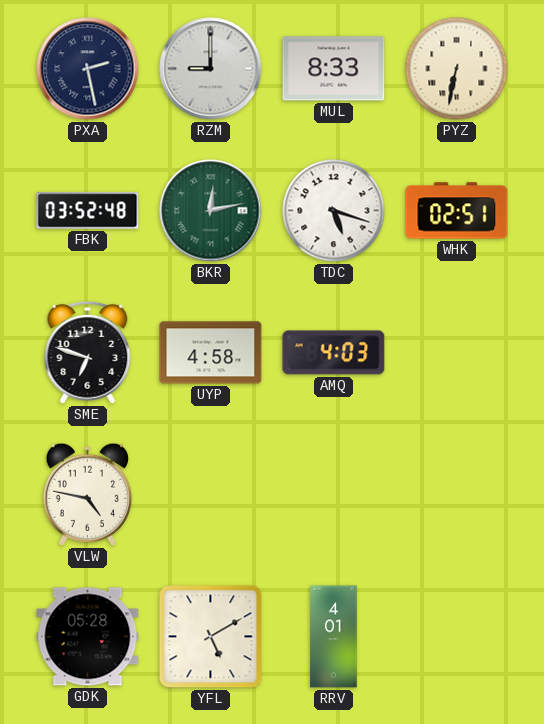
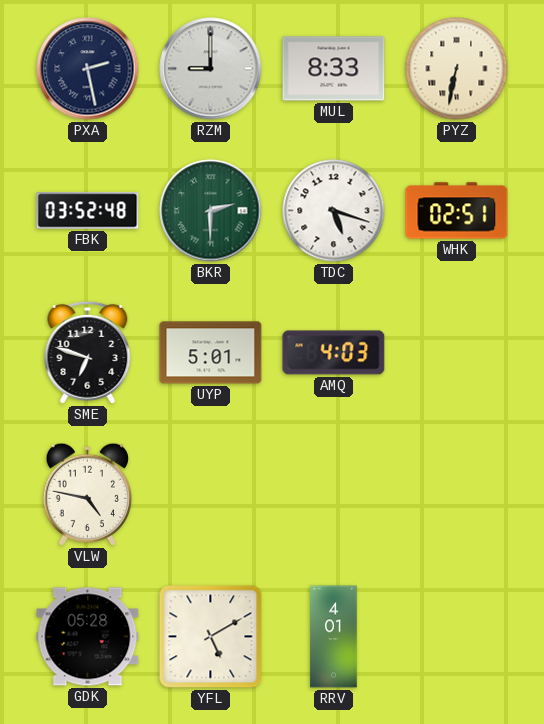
BKR: 12:13 -> 2:30
UYP: 4:58 -> 5:01
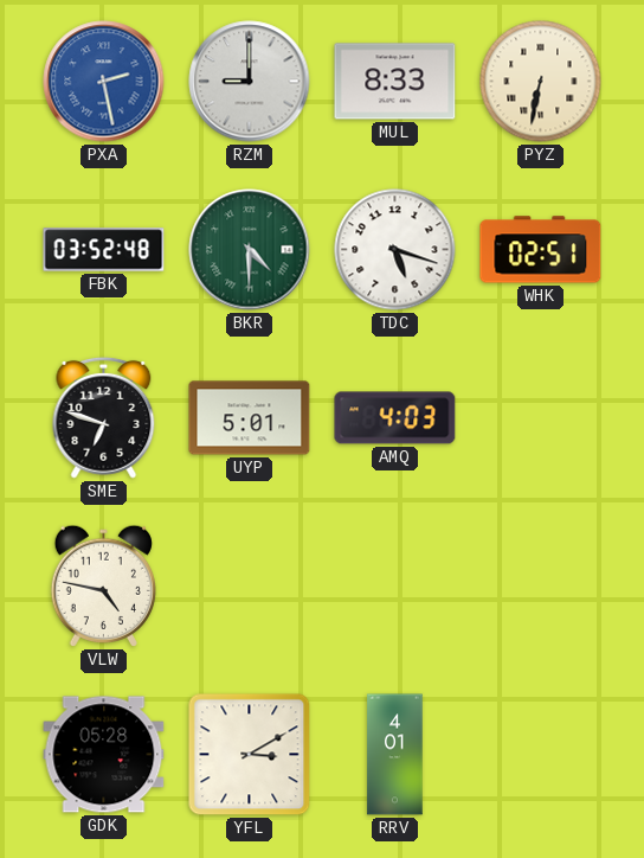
PXA dial: navy -> blue
BKR: 2:30 -> 4:30
YFL: 5:10 -> 3:10
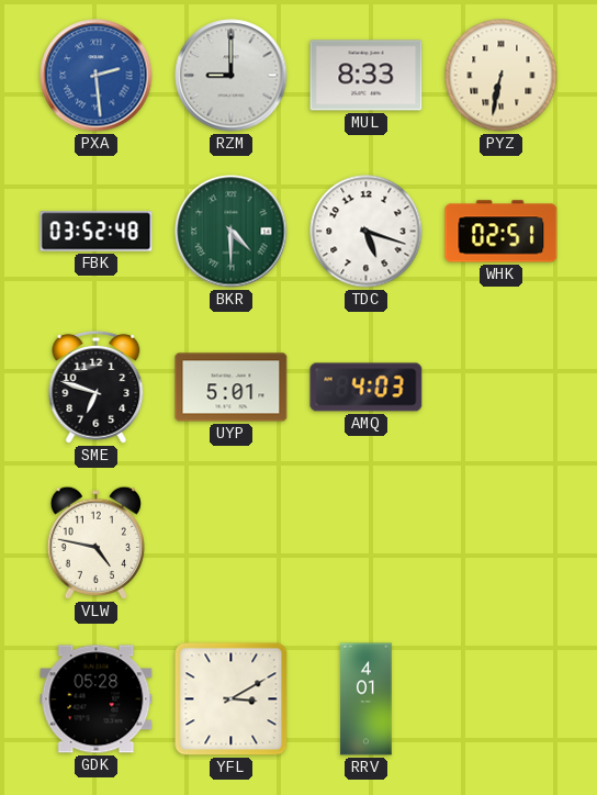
PXA: 2:28 -> 2:29
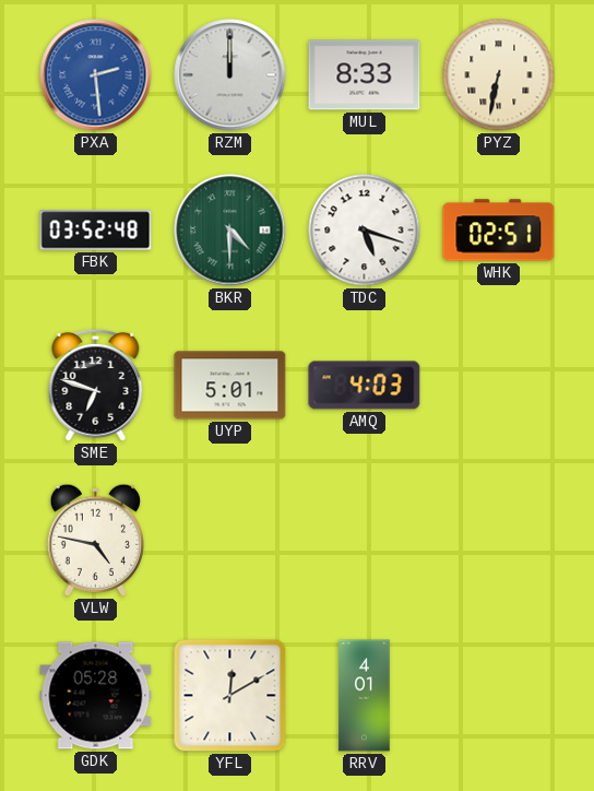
RZM: 9:00 -> 12:00
YFL: 3:10 -> 12:10
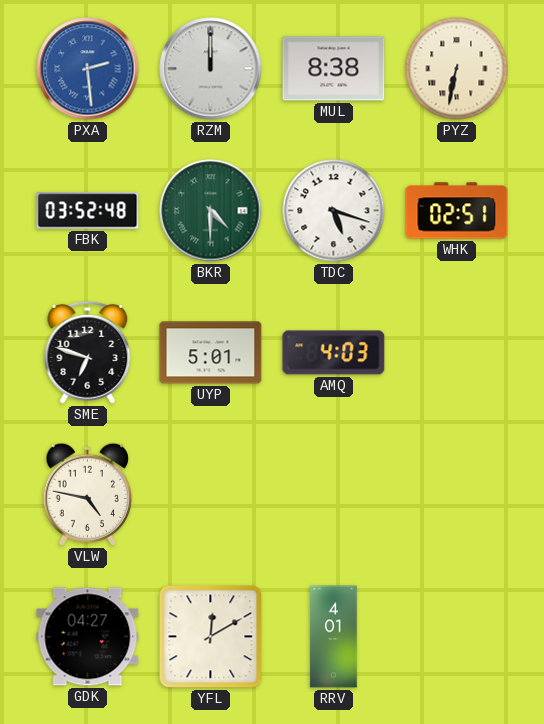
MUL: 8:33 -> 8:38
GDK: 05:28 -> 04:27
